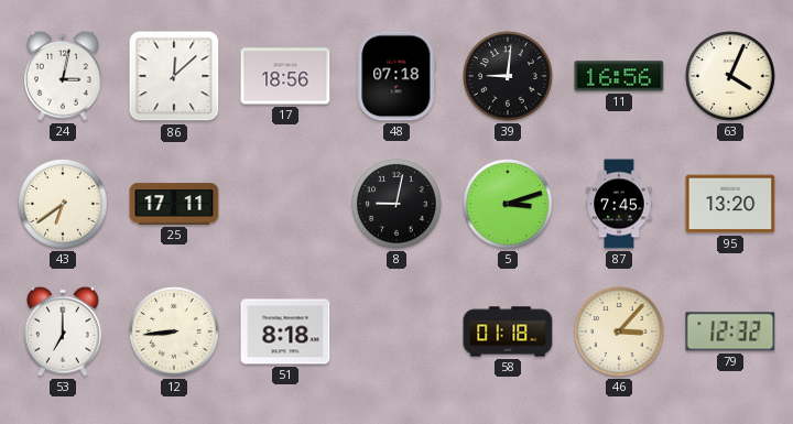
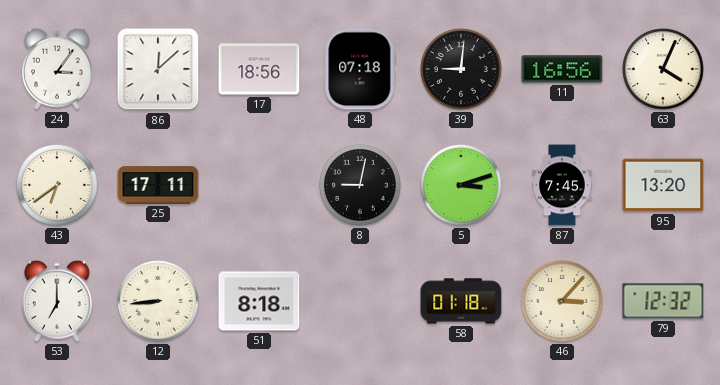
24: 3:02 -> 3:06
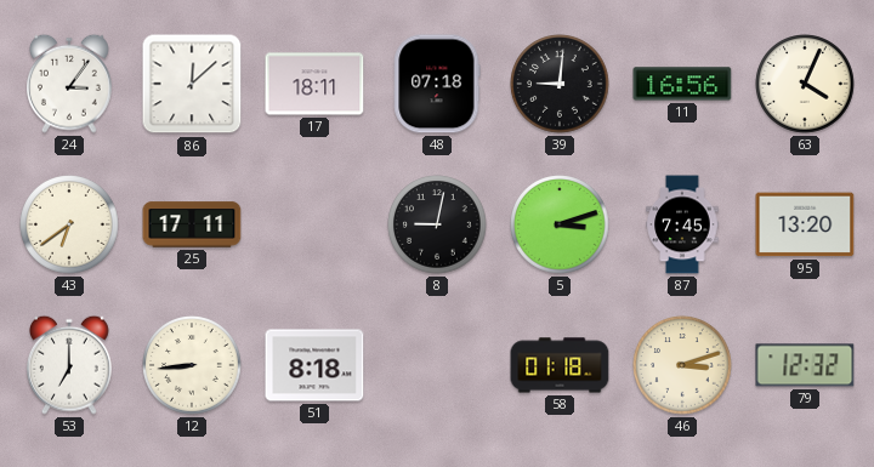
17: 18:56 -> 18:11
46: 3:07 -> 3:12
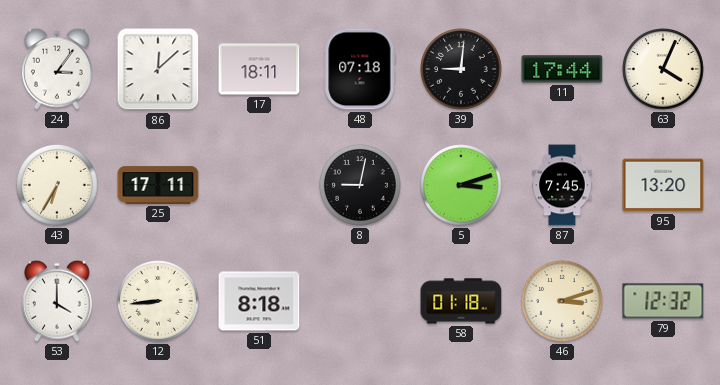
11: 16:56 -> 17:44
43: 6:39 -> 6:35
53: 7:00 -> 4:00
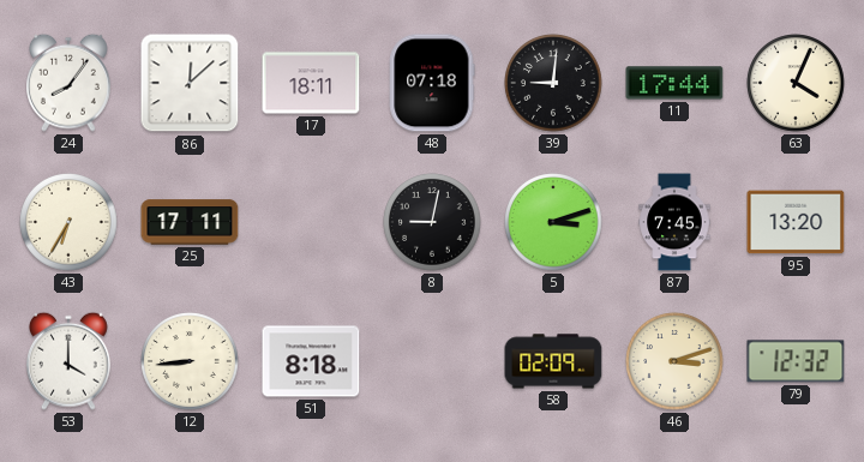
24: 3:06 -> 8:06
58: 01:18 -> 02:09
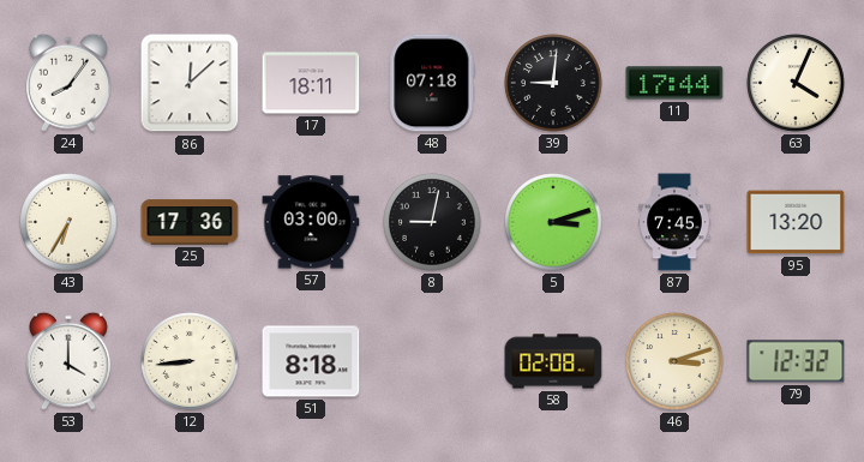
25: 17:11 -> 17:36
57: none -> 03:00
58: 02:09 -> 02:08
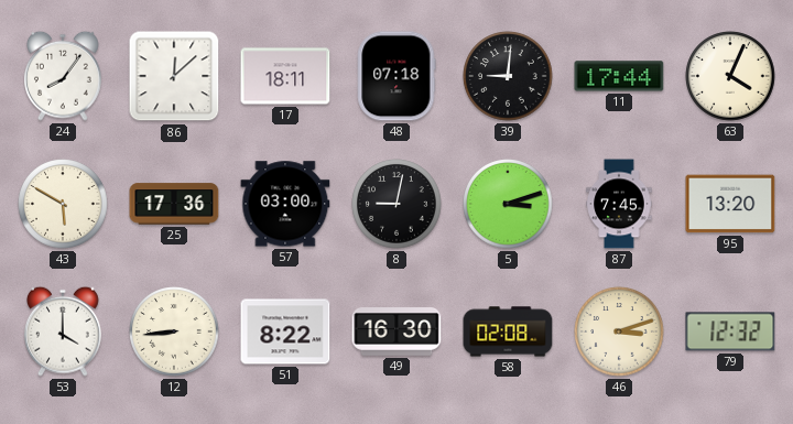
43: 6:35 -> 5:50
51: 8:18 -> 8:22
49: none -> 16:30
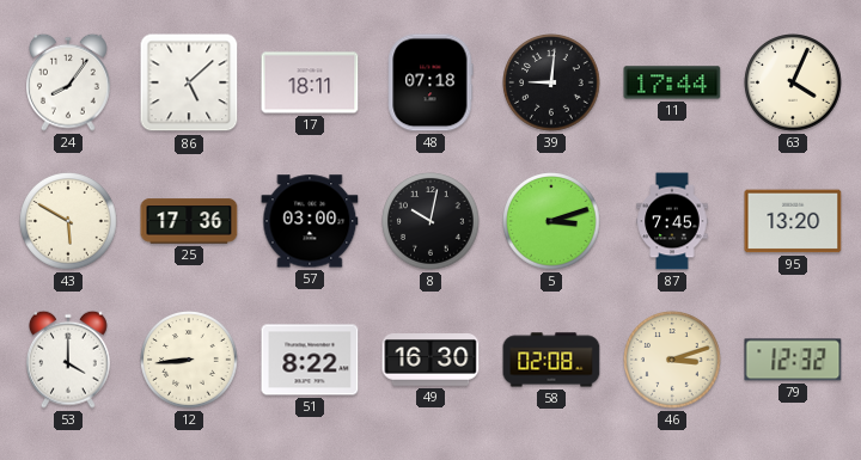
86: 12:08 -> 5:08
8: 9:02 -> 10:02
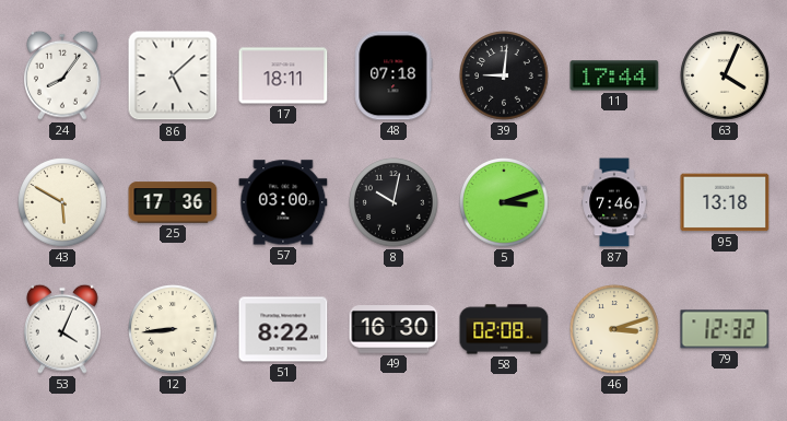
87: 7:45 -> 7:46
95: 13:20 -> 13:18
53: 4:00 -> 4:04
